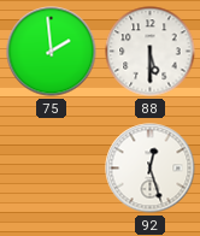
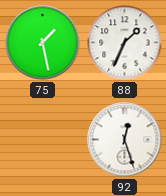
75: 1:59 -> 1:28
88: 5:30 -> 1:34
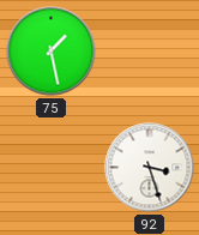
88: 1:34 -> none
92: 12:27 -> 3:27
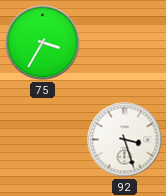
75: 1:28 -> 3:35
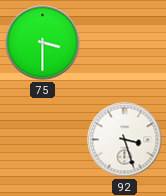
75: 3:35 -> 3:30
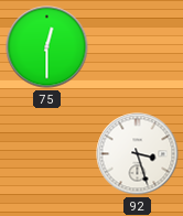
75: 3:30 -> 12:30
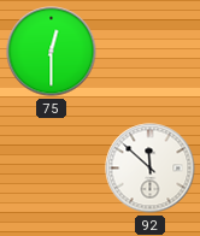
92: 3:27 -> 11:52
